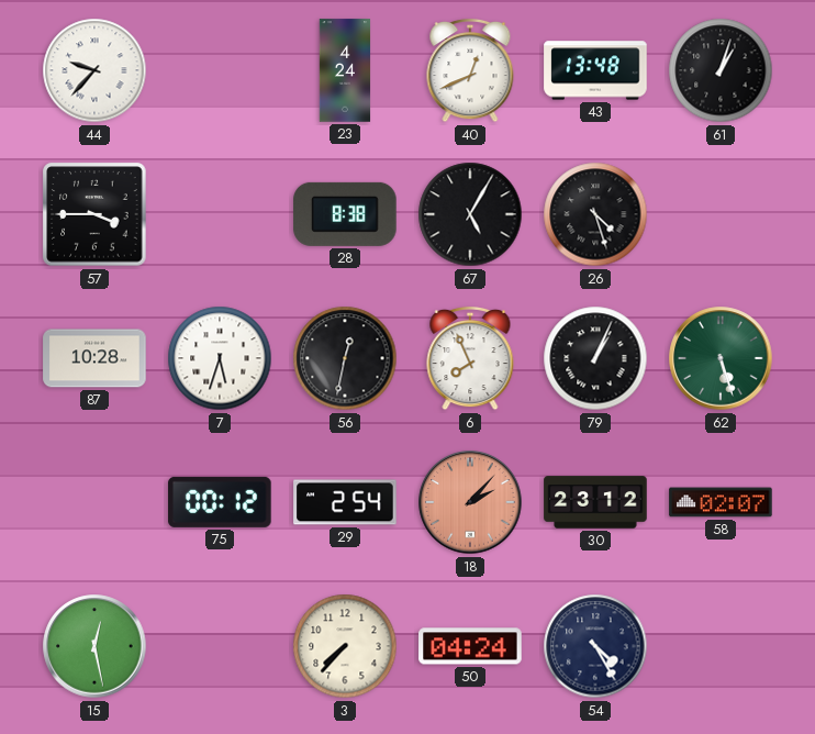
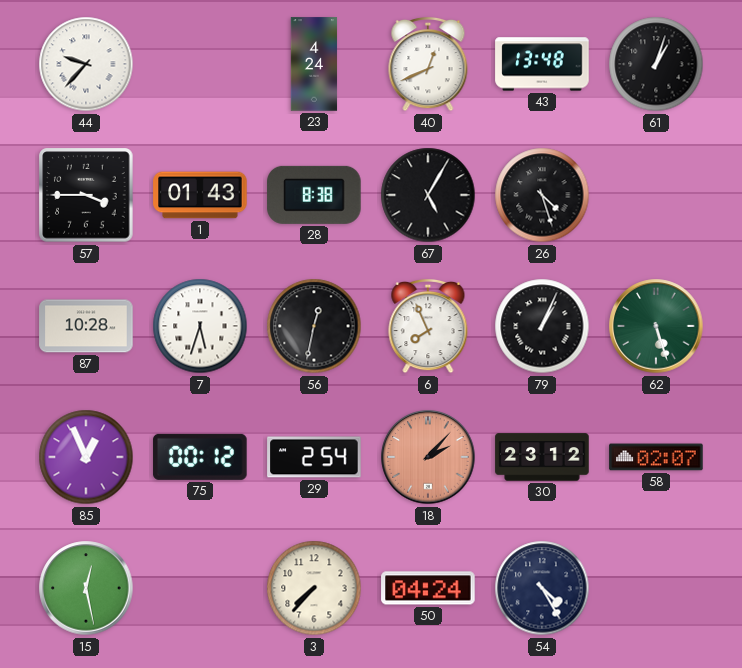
1: none -> 01:43
85: none -> 12:56
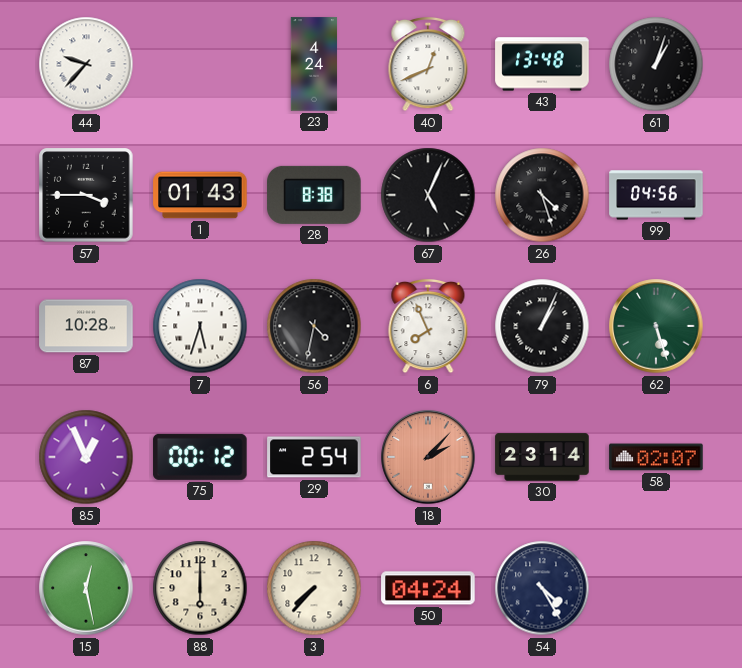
67: 5:05 -> 5:04
99: none -> 04:56
56: 12:32 -> 4:32
30: 23:12 -> 23:14
88: none -> 6:00
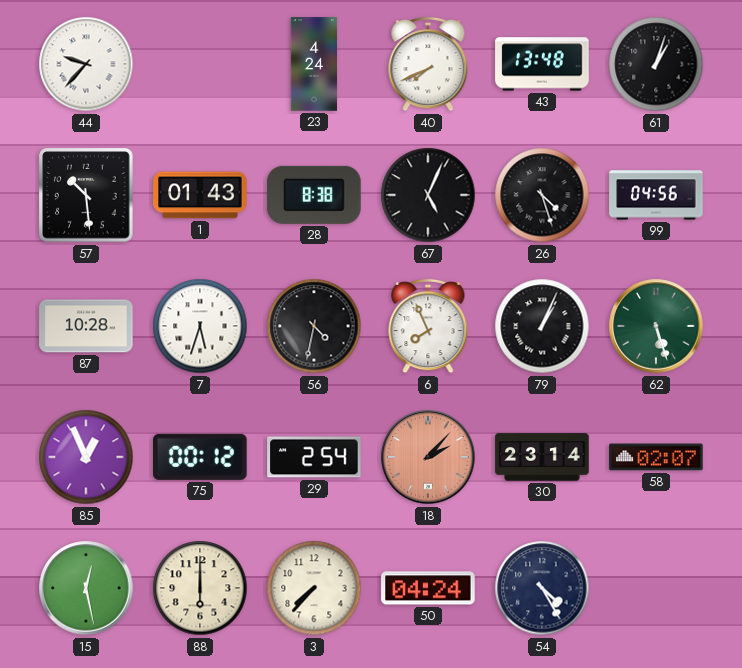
40: 12:41 -> 7:41
57: 3:45 -> 10:29
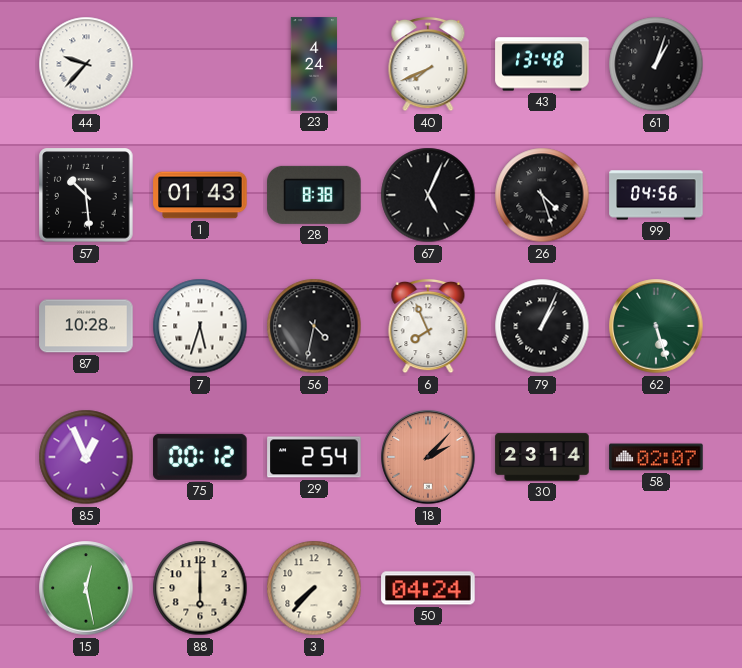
54: 4:25 -> none
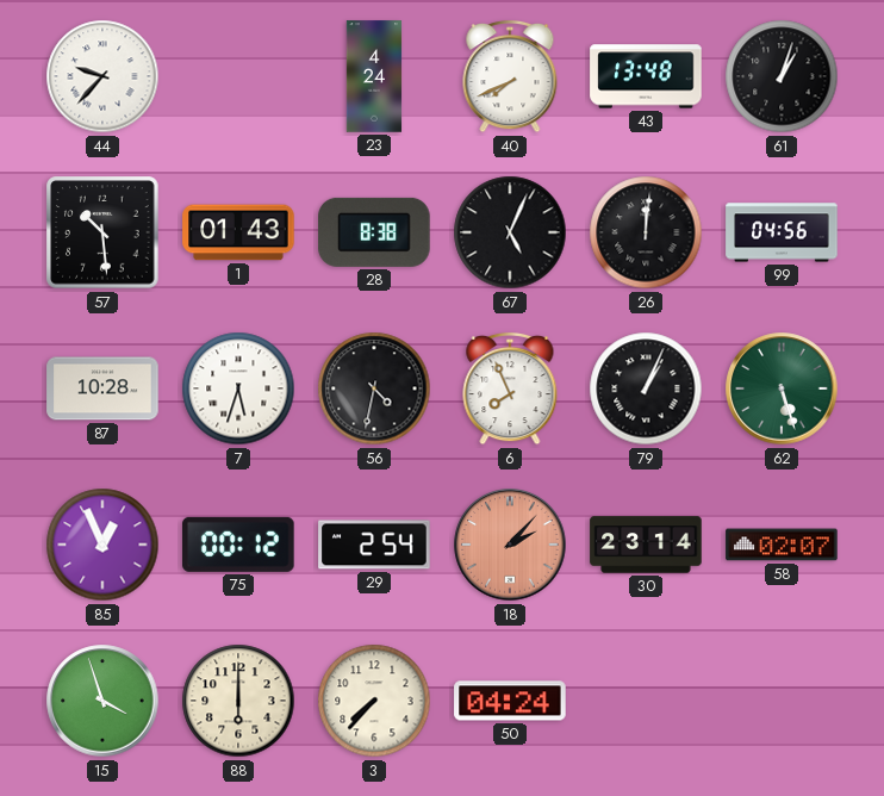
26: 4:27 -> 12:01
15: 12:28 -> 3:57
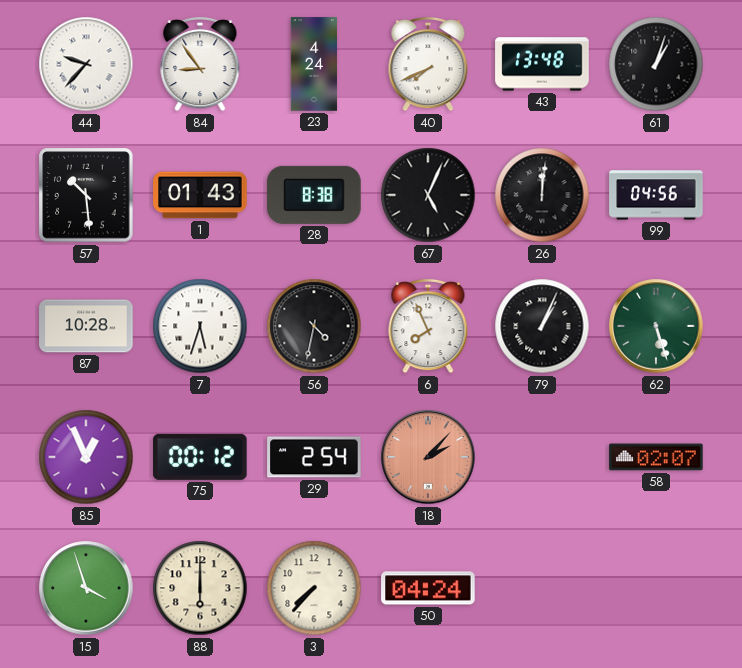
84: none -> 8:54
30: 23:14 -> none
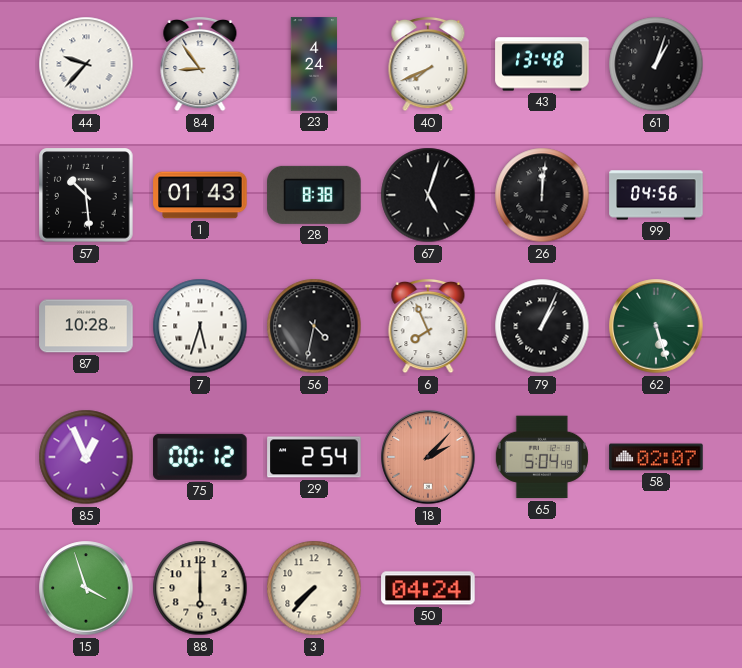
67: 5:04 -> 5:03
65: none -> 5:04
